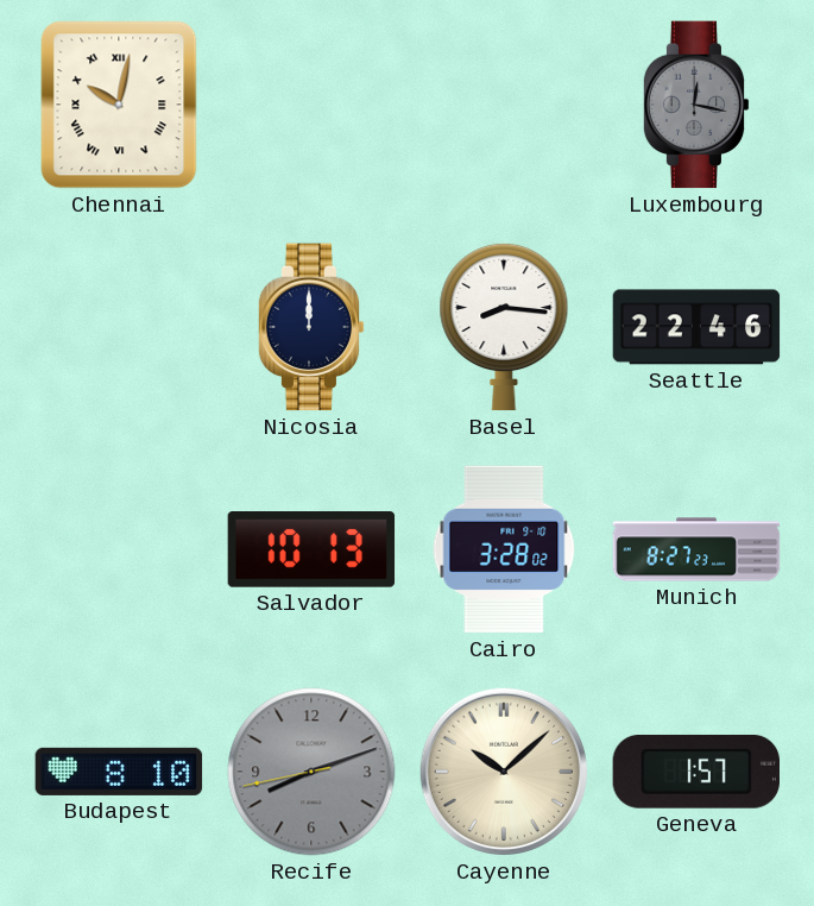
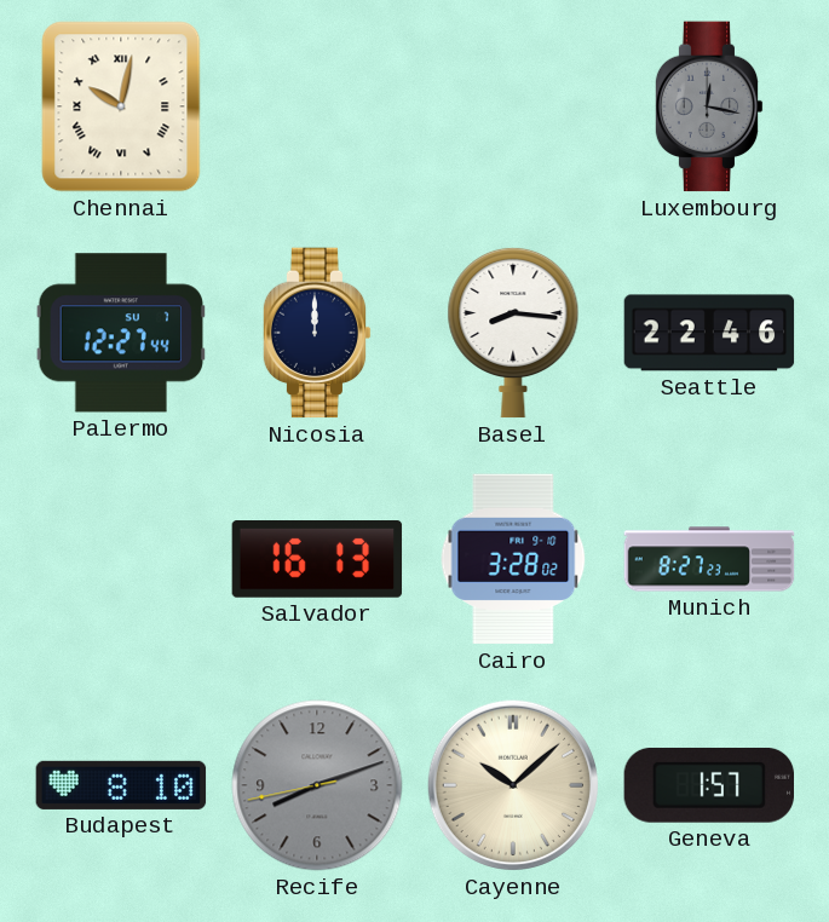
Palermo: none -> 12:27
Salvador: 10:13 -> 16:13
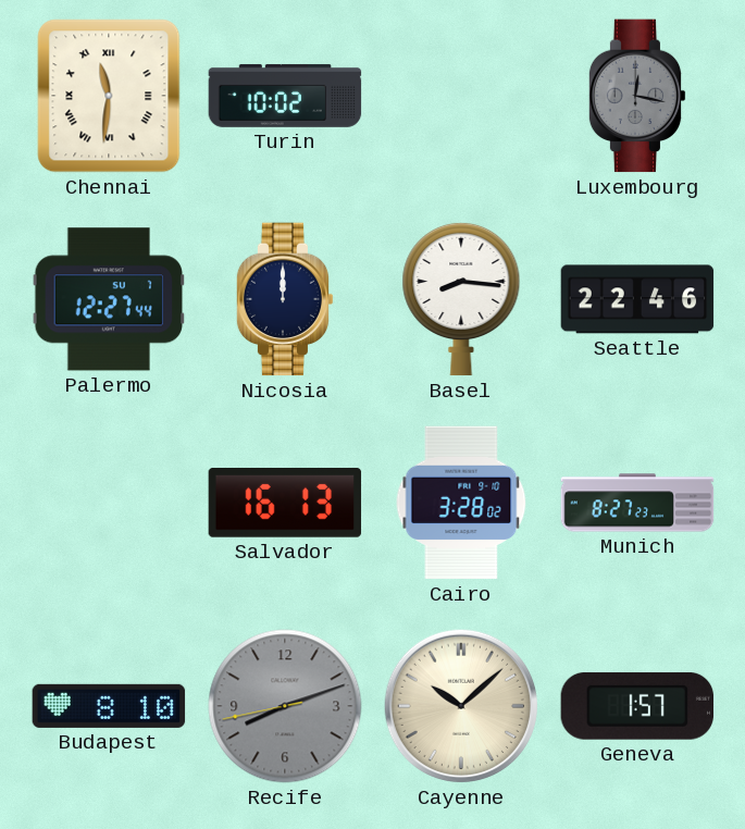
Chennai: 10:02 -> 11:31
Turin: none -> 10:02
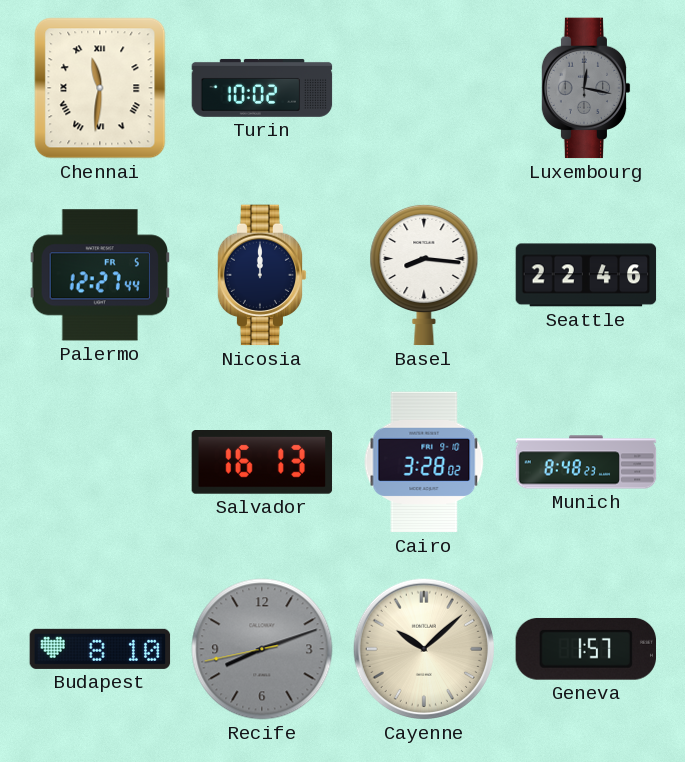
Palermo date: SU 7 -> FR 5
Munich: 8:27 -> 8:48
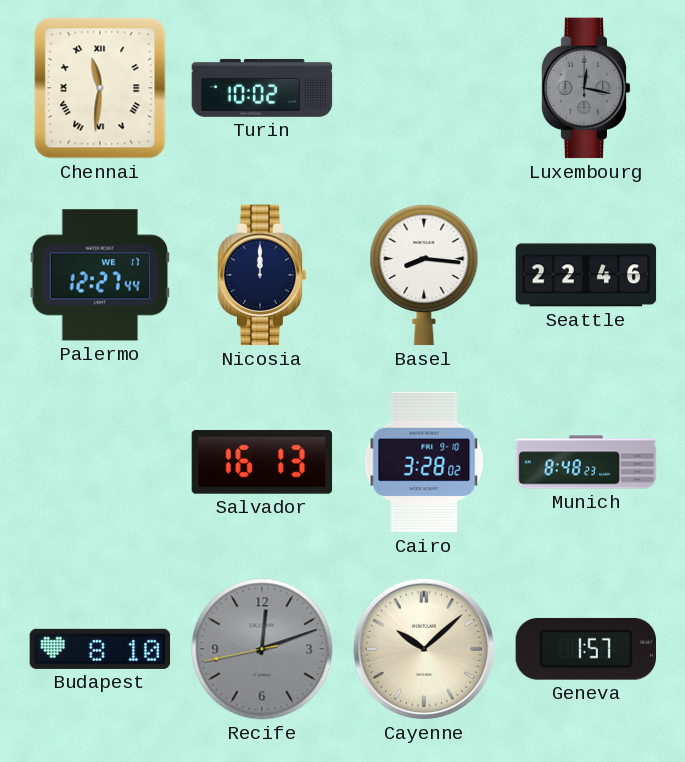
Palermo date: FR 5 -> WE 17
Recife: 8:11 -> 12:11
